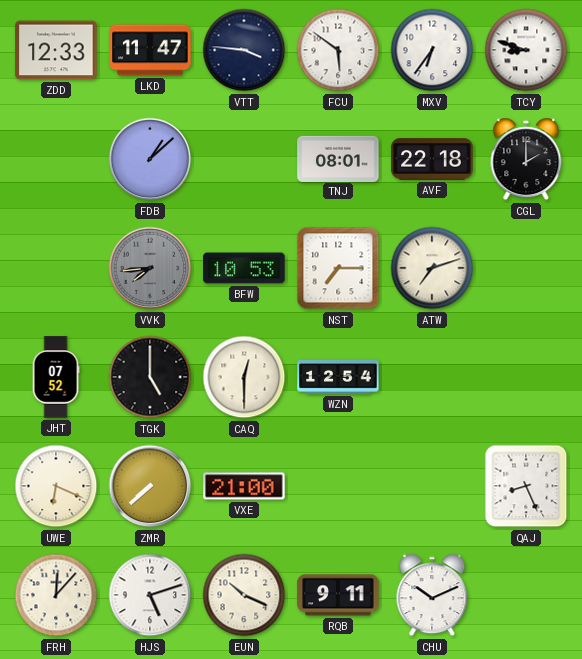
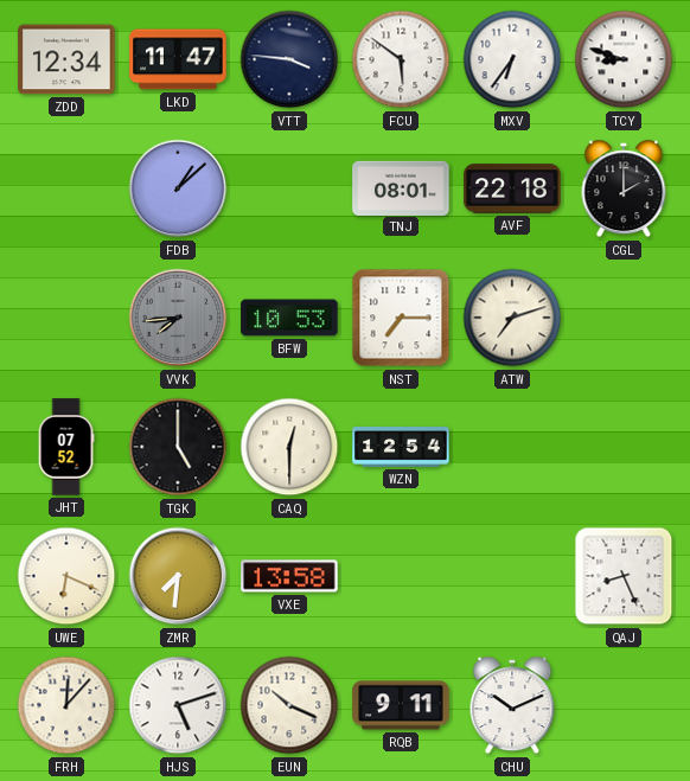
ZDD: 12:33 -> 12:34
ZMR: 7:38 -> 7:31
VXE: 21:00 -> 13:58
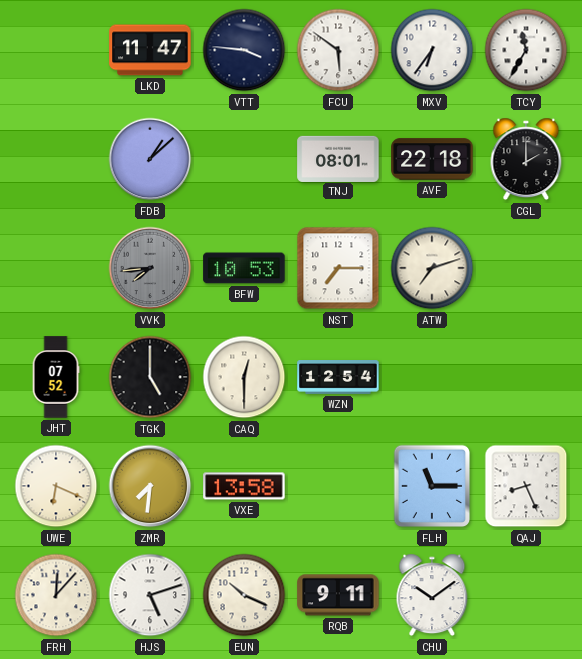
ZDD: 12:34 -> none
TCY: 8:48 -> 11:35
FLH: none -> 11:15
CHU: 10:11 -> 10:09
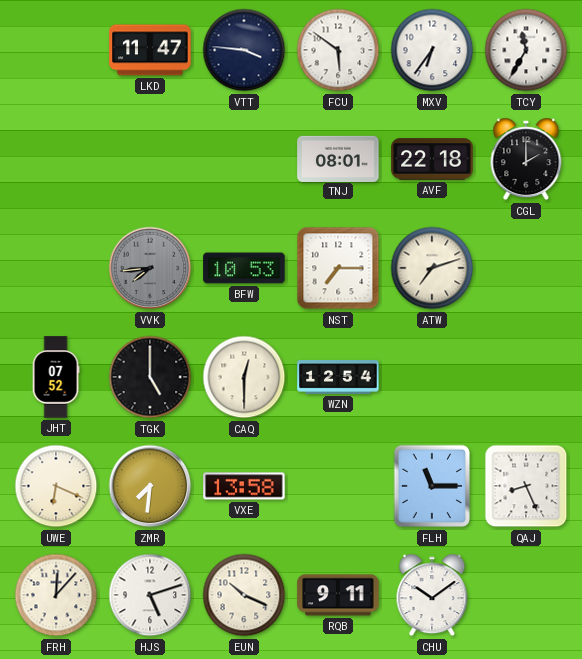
FDB: 1:08 -> none
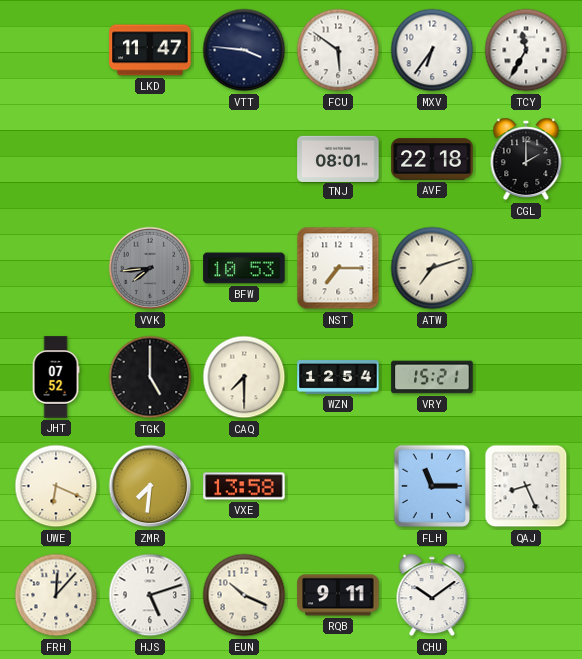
CAQ: 12:30 -> 7:30
VRY: none -> 15:21
